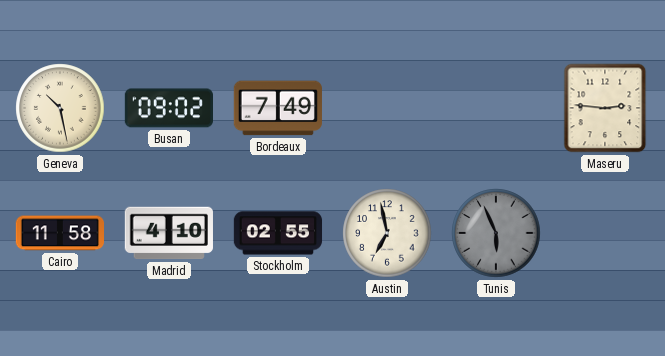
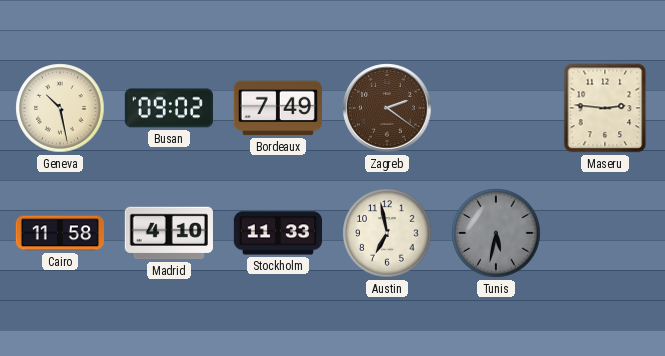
Zagreb: none -> 2:21
Stockholm: 02:55 -> 11:33
Tunis: 5:56 -> 5:32
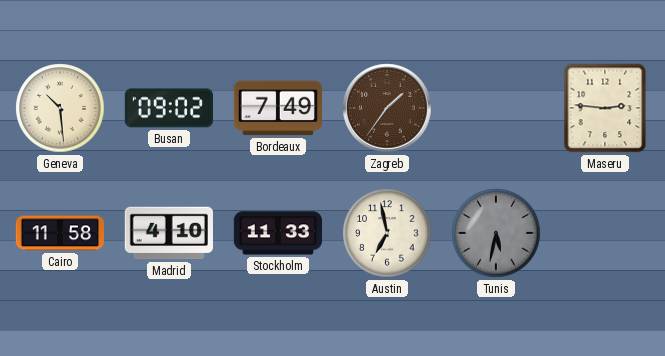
Geneva: 10:28 -> 10:29
Zagreb: 2:21 -> 1:36
